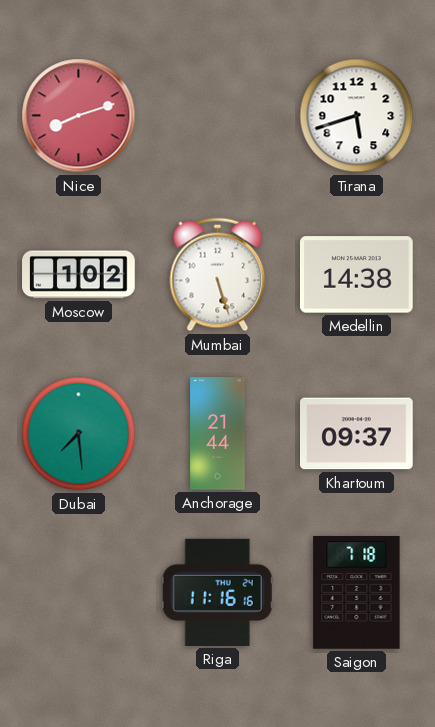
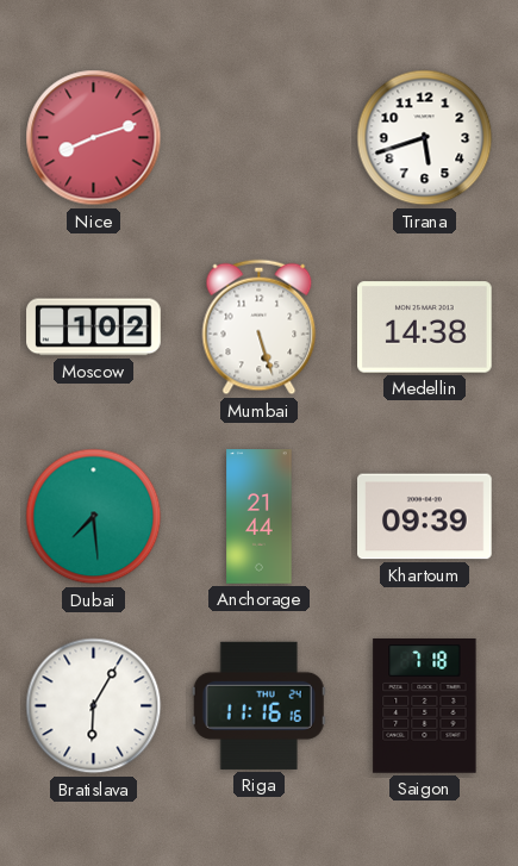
Khartoum: 09:37 -> 09:39
Bratislava: none -> 6:05
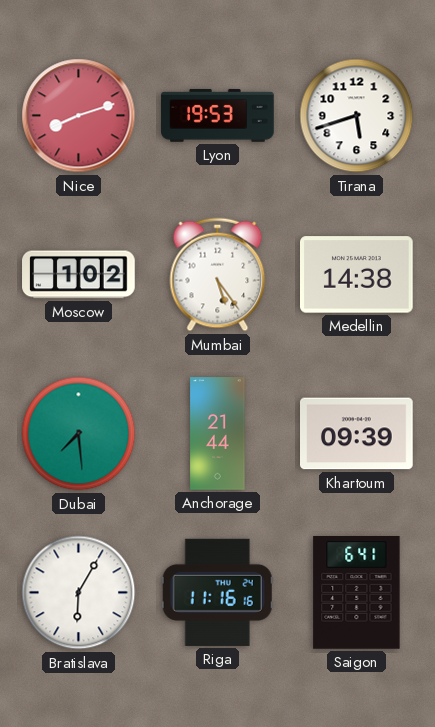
Lyon: none -> 19:53
Mumbai: 5:27 -> 5:24
Saigon: 7:18 -> 6:41
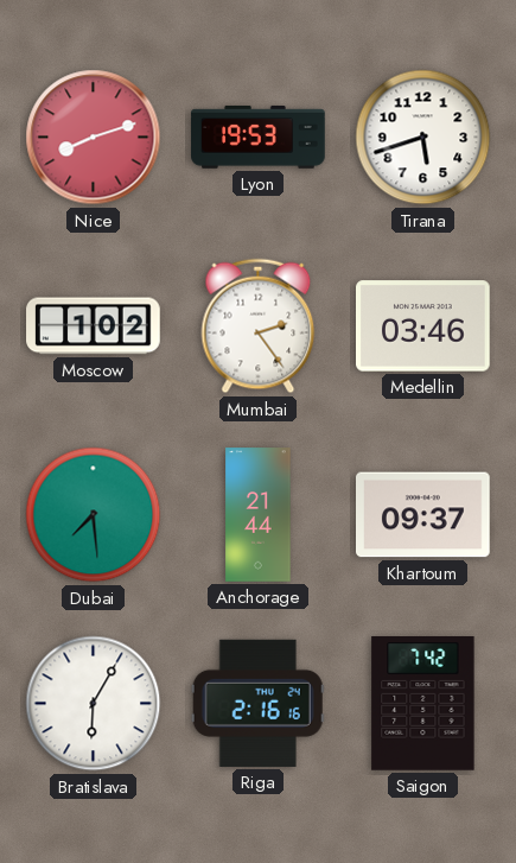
Mumbai: 5:24 -> 2:24
Medellin: 14:38 -> 03:46
Khartoum: 09:39 -> 09:37
Riga: 11:16 -> 2:16
Saigon: 6:41 -> 7:42
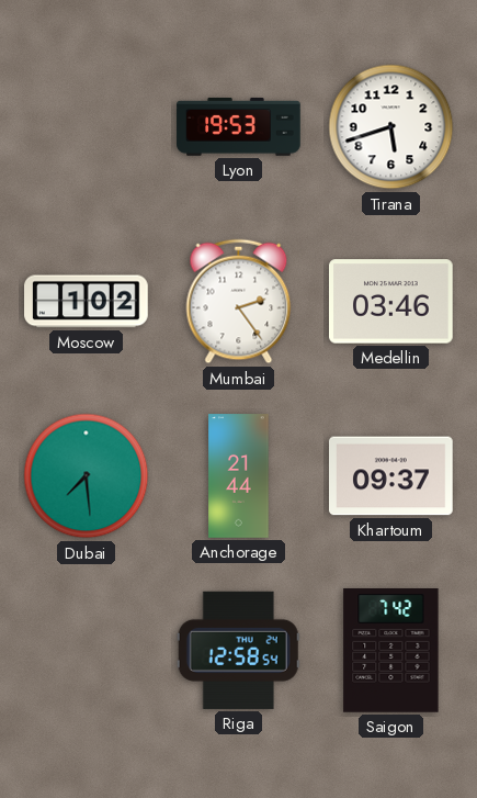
Nice: 8:12 -> none
Bratislava: 6:05 -> none
Riga: 2:16 -> 12:58
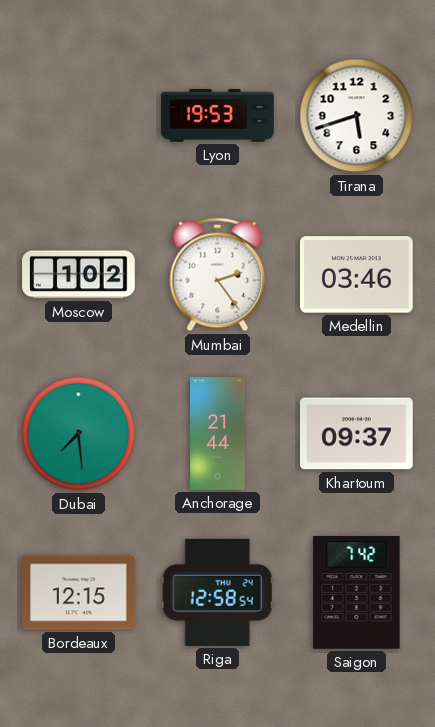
Bordeaux: none -> 12:15
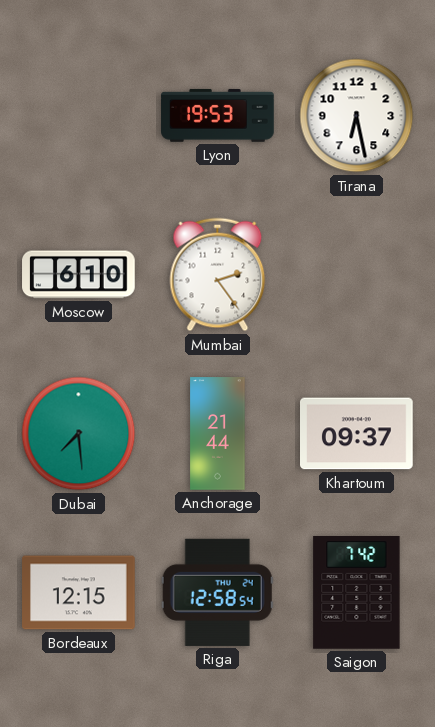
Tirana: 5:42 -> 6:28
Moscow: 1:02 -> 6:10
Medellin: 03:46 -> none
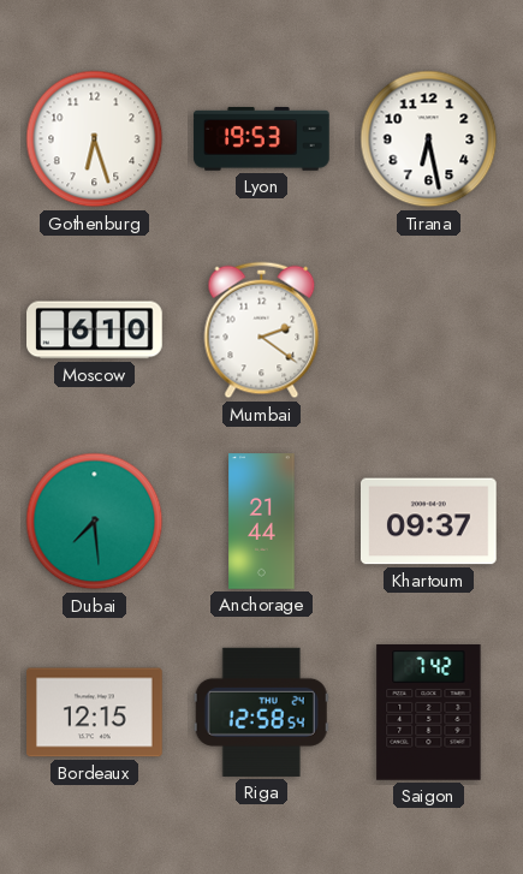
Gothenburg: none -> 6:27
Mumbai: 2:24 -> 2:21
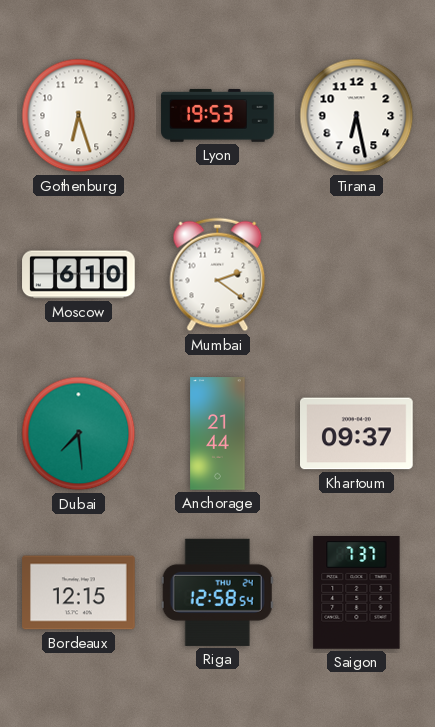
Saigon: 7:42 -> 7:37
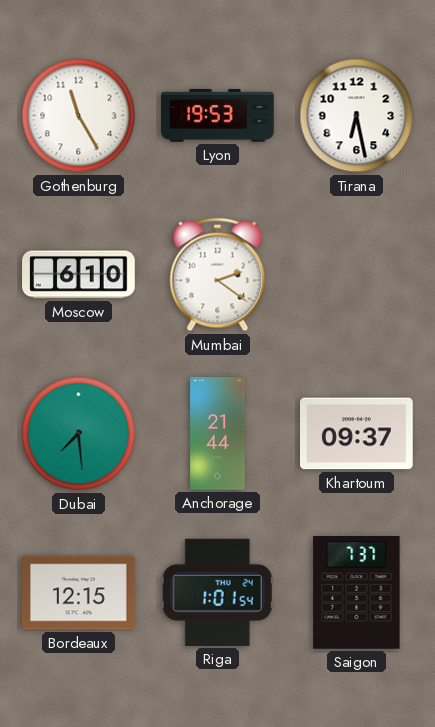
Gothenburg: 6:27 -> 11:25
Riga: 12:58 -> 1:01
